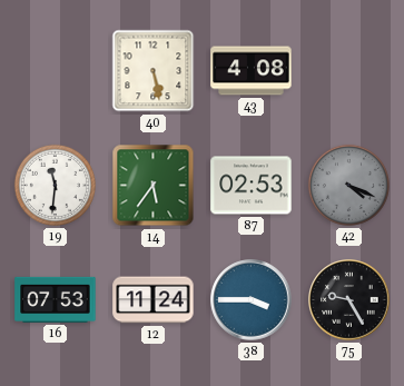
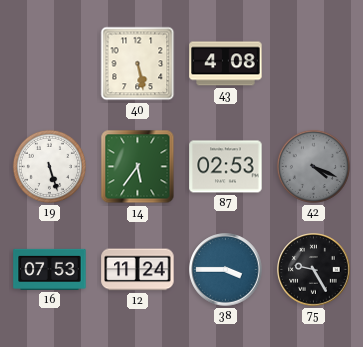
19: 11:31 -> 5:27
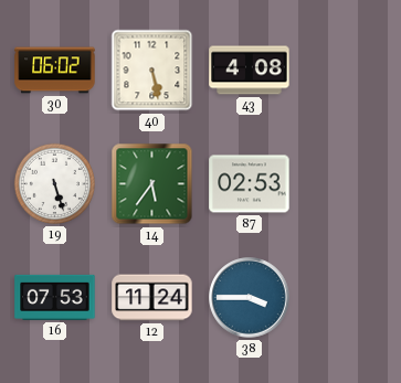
30: none -> 06:02
42: 4:19 -> none
75: 9:25 -> none
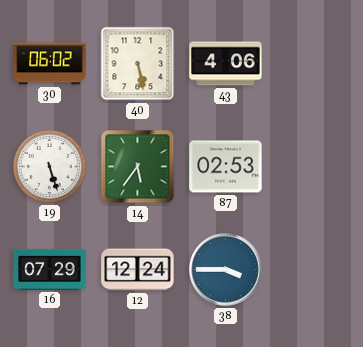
43: 4:08 -> 4:06
16: 07:53 -> 07:29
12: 11:24 -> 12:24
